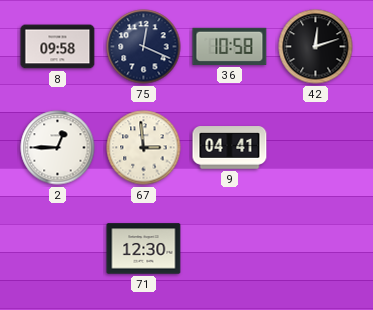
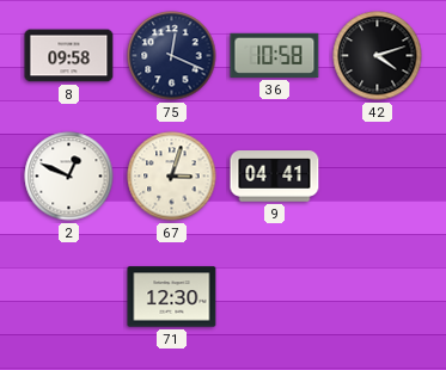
42: 12:12 -> 4:12
2: 12:45 -> 12:49
67: 2:59 -> 3:03
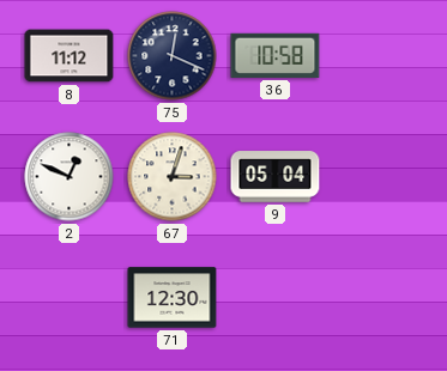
8: 09:58 -> 11:12
42: 4:12 -> none
9: 04:41 -> 05:04
